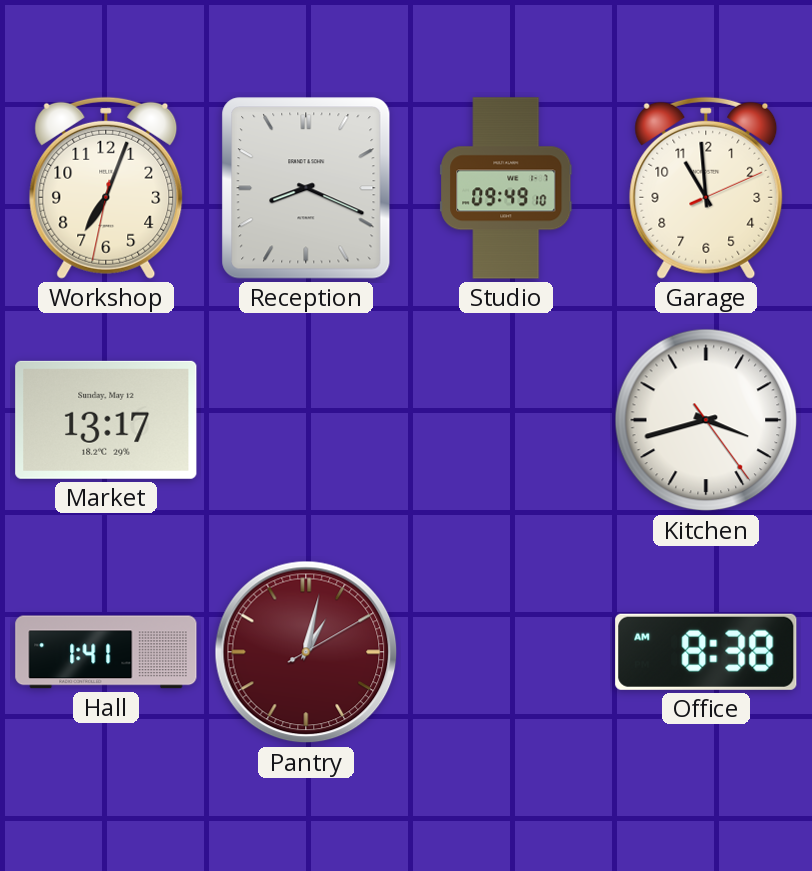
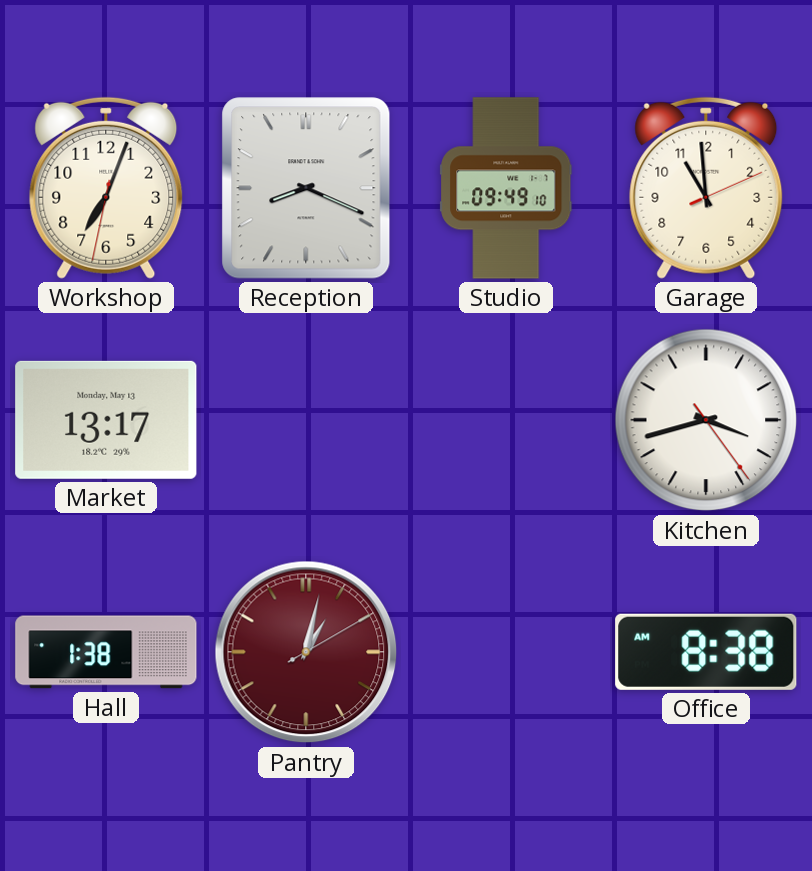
Market date: Sunday, May 12 -> Monday, May 13
Hall: 1:41 -> 1:38
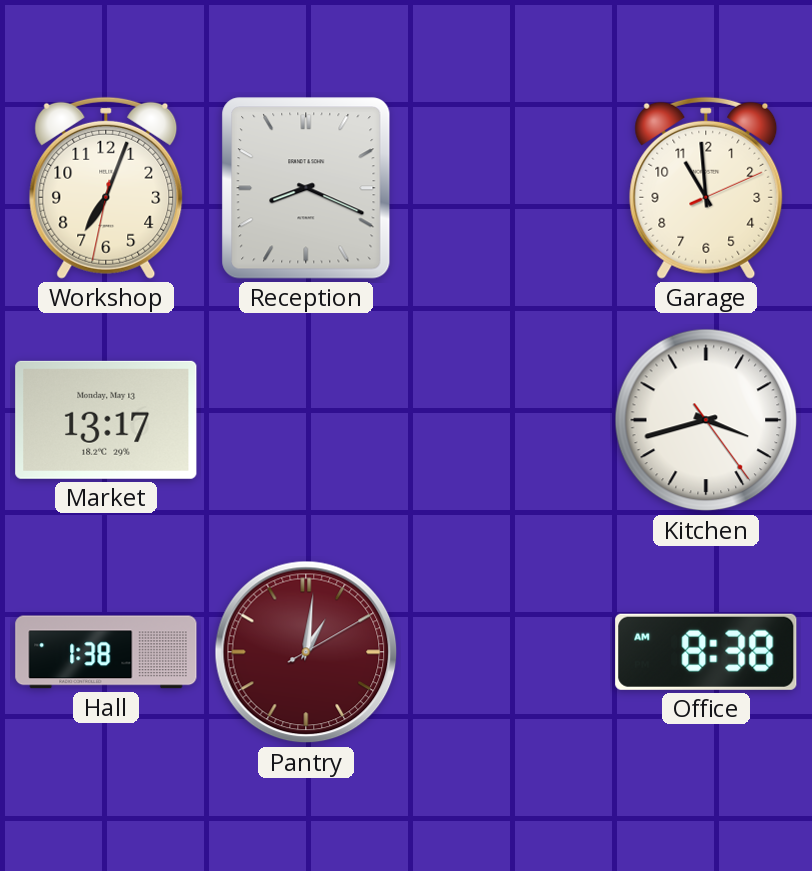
Studio: 09:49 -> none
Pantry: 1:02 -> 1:01
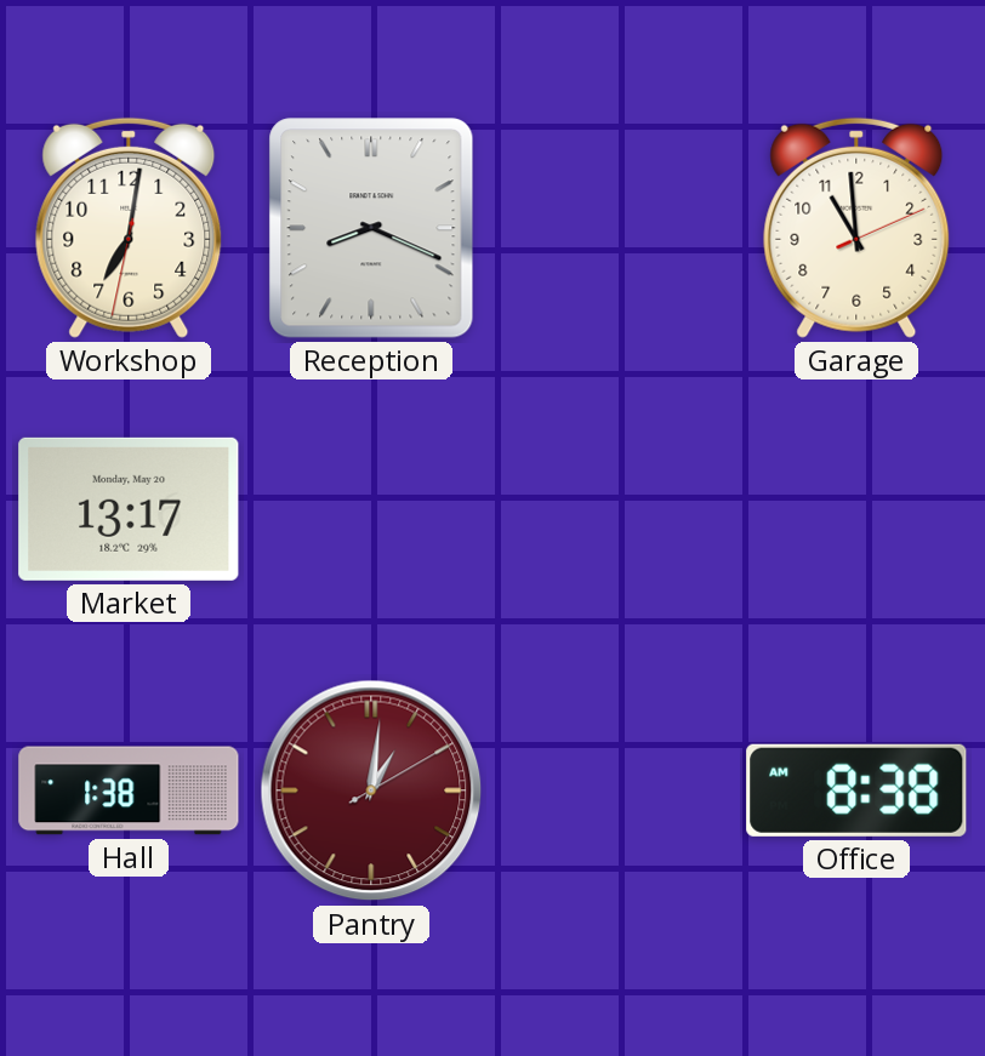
Workshop: 7:03 -> 7:01
Market date: Monday, May 13 -> Monday, May 20
Kitchen: 3:42 -> none
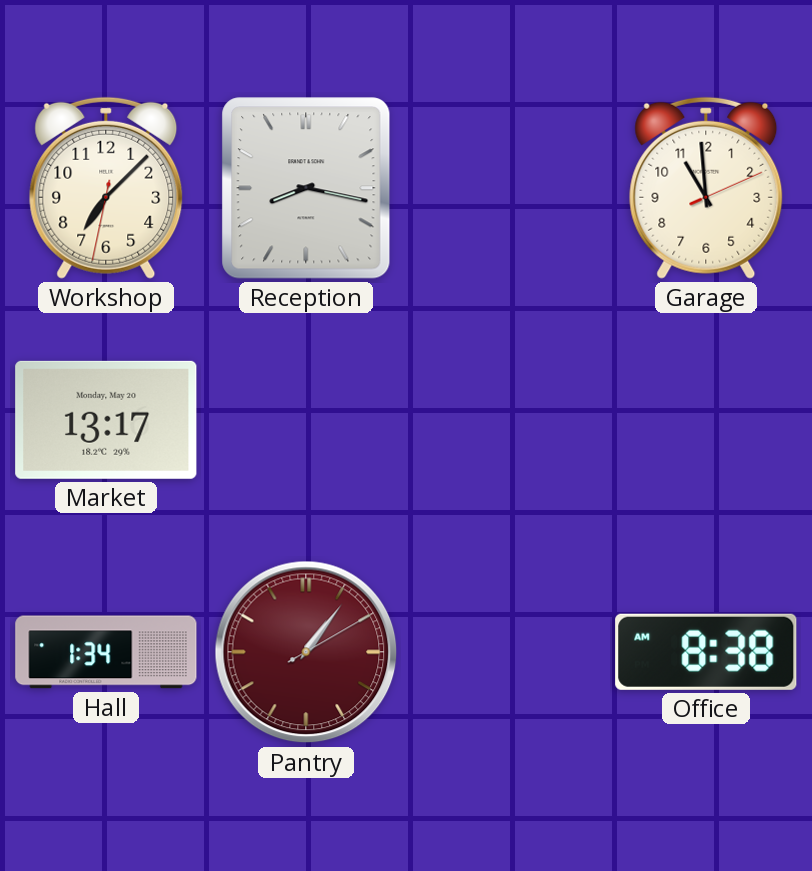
Workshop: 7:01 -> 7:07
Reception: 8:19 -> 8:17
Hall: 1:38 -> 1:34
Pantry: 1:01 -> 1:06
